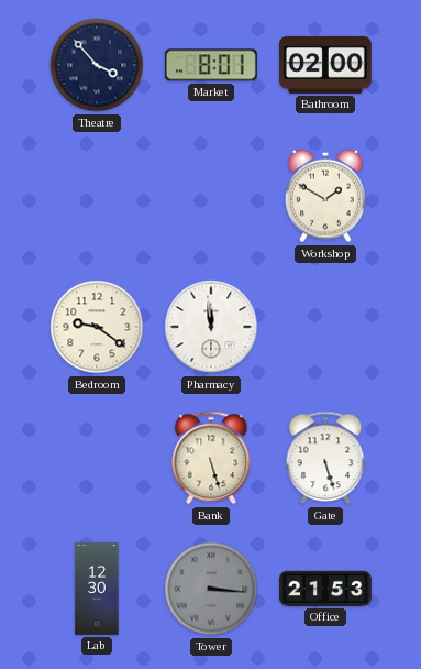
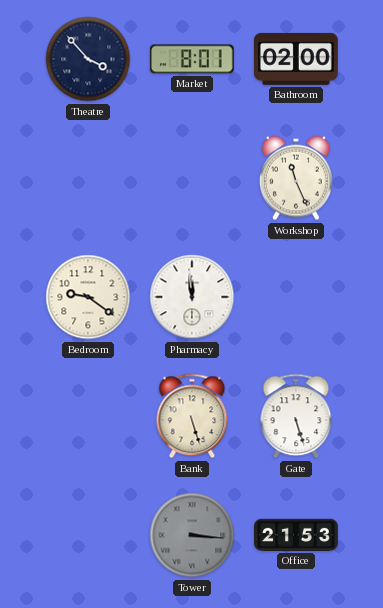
Workshop: 1:50 -> 11:26
Lab: 12:30 -> none
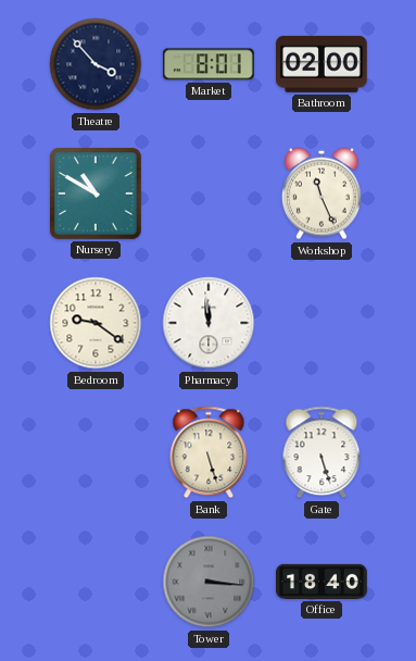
Nursery: none -> 10:50
Office: 21:53 -> 18:40
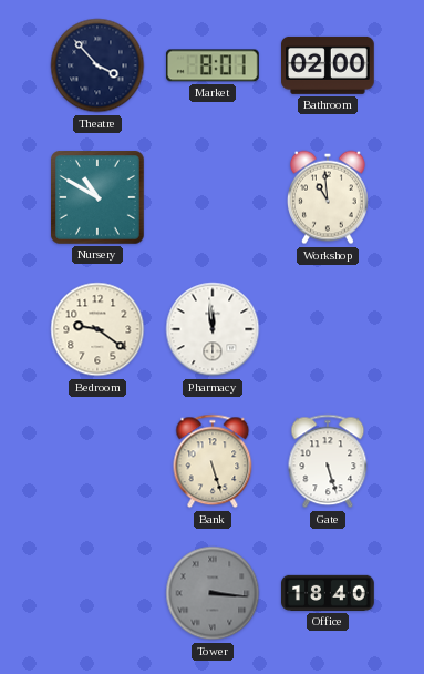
Workshop: 11:26 -> 10:59
